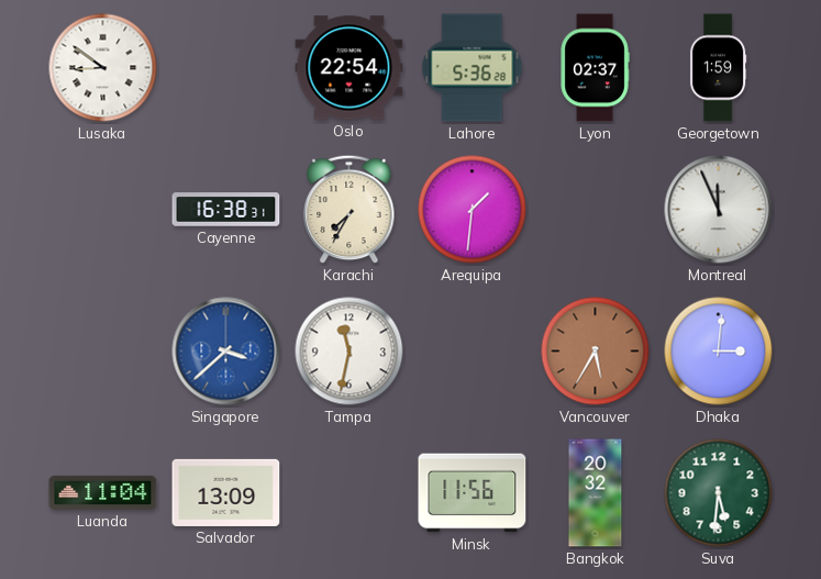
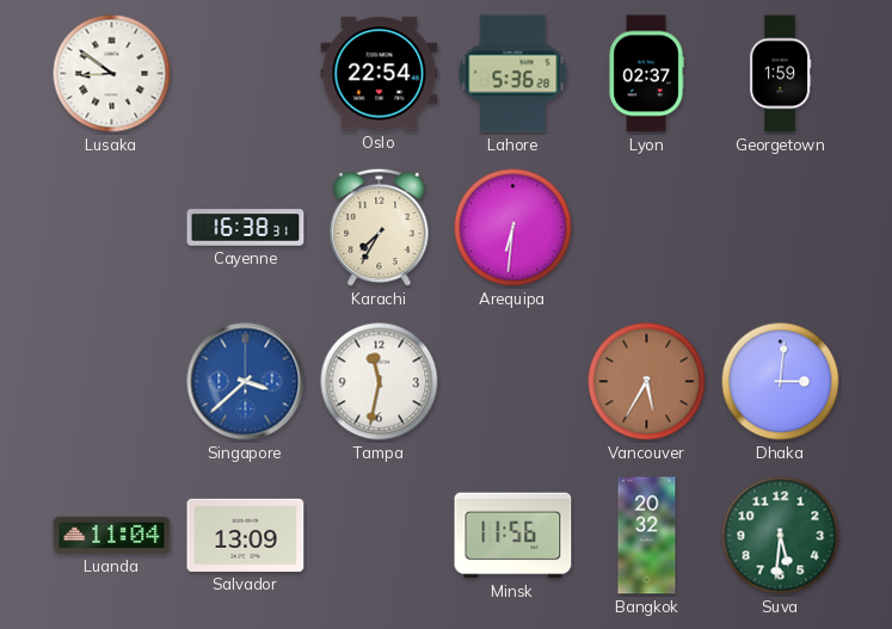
Arequipa: 1:31 -> 6:31
Montreal: 11:56 -> none
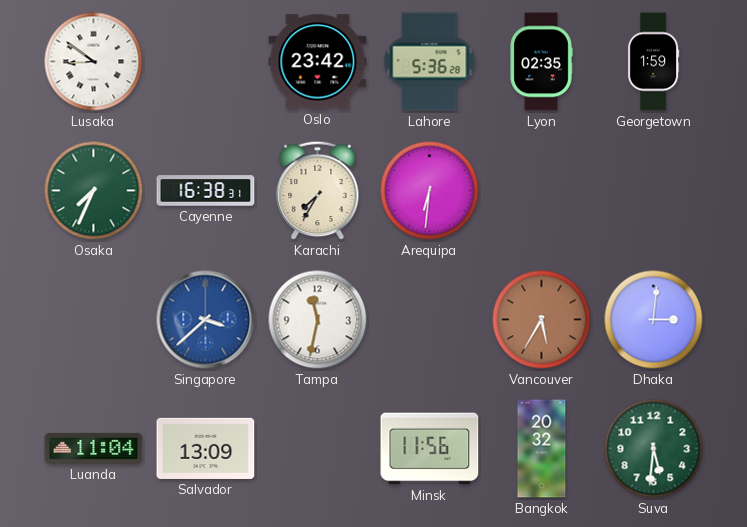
Oslo: 22:54 -> 23:42
Lyon: 02:37 -> 02:35
Osaka: none -> 7:34
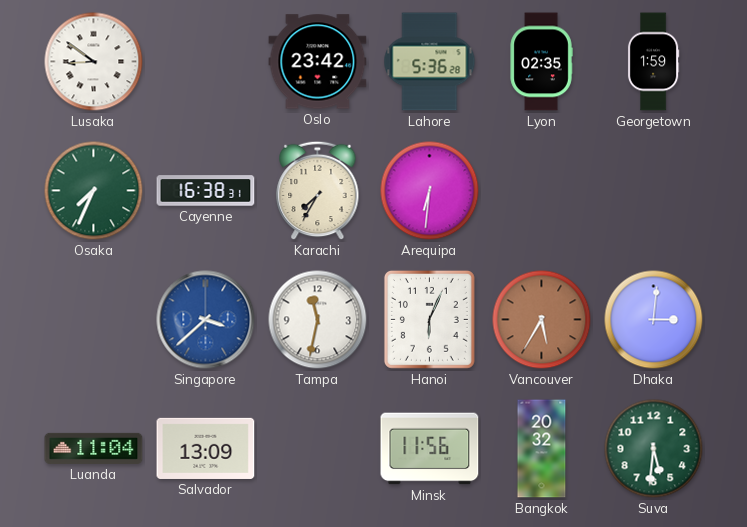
Hanoi: none -> 6:04
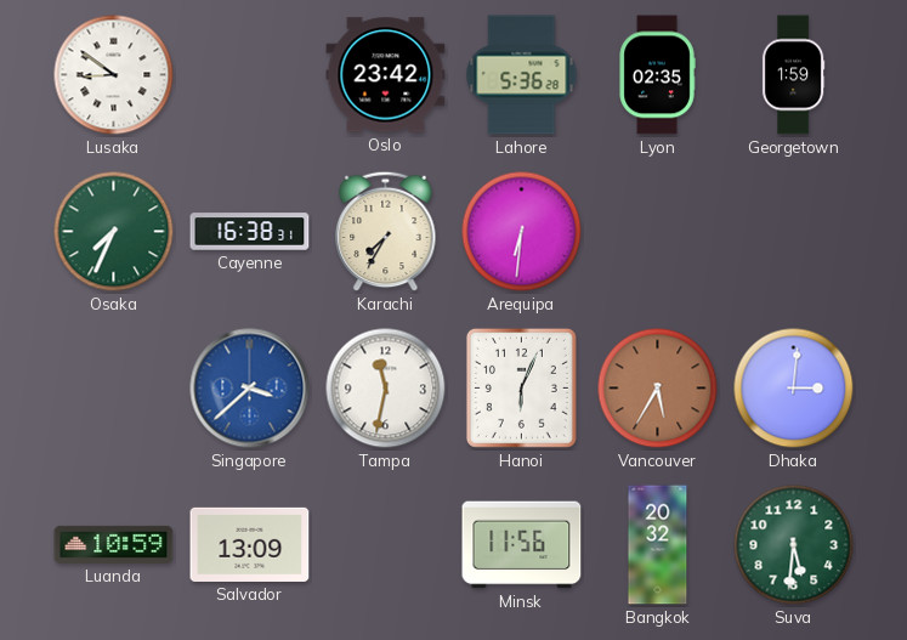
Luanda: 11:04 -> 10:59
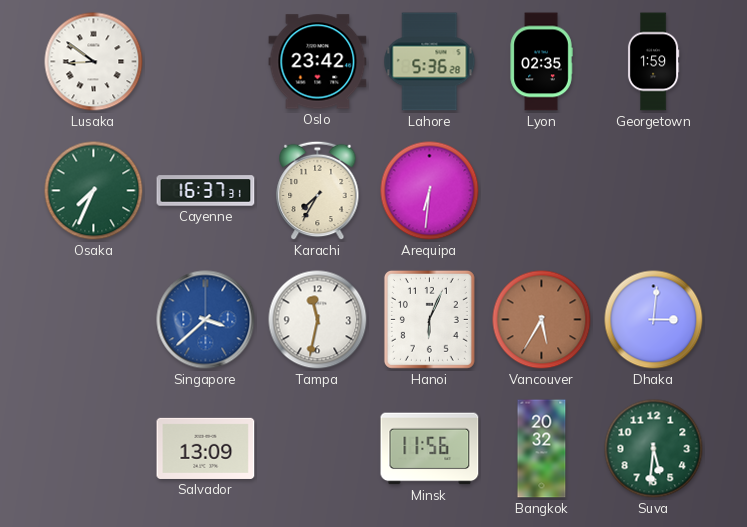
Cayenne: 16:38 -> 16:37
Luanda: 10:59 -> none
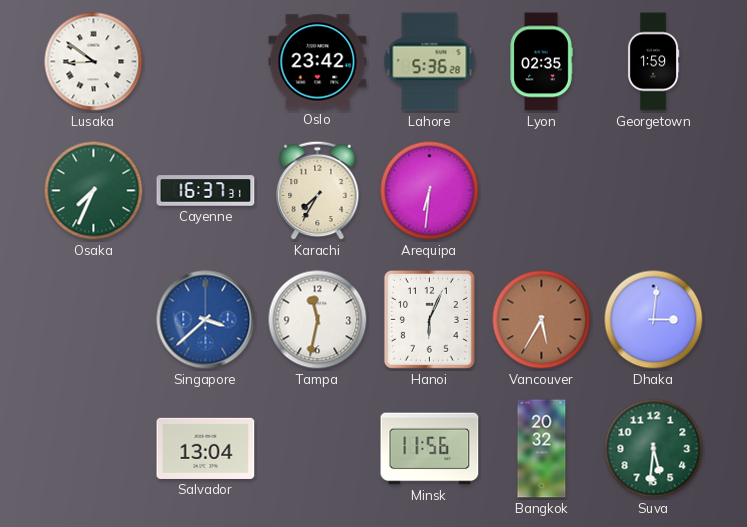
Salvador: 13:09 -> 13:04
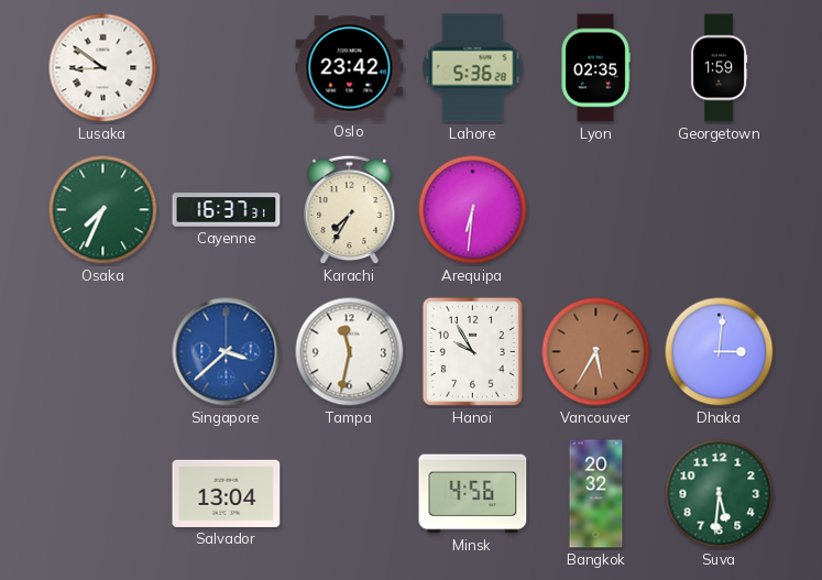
Hanoi: 6:04 -> 9:55
Minsk: 11:56 -> 4:56
